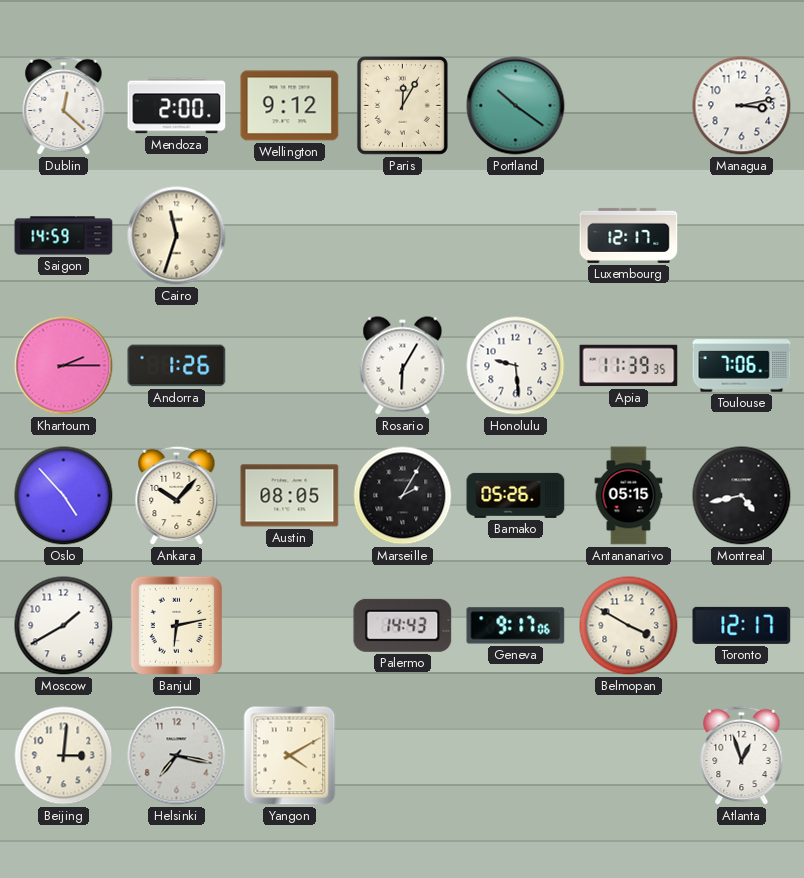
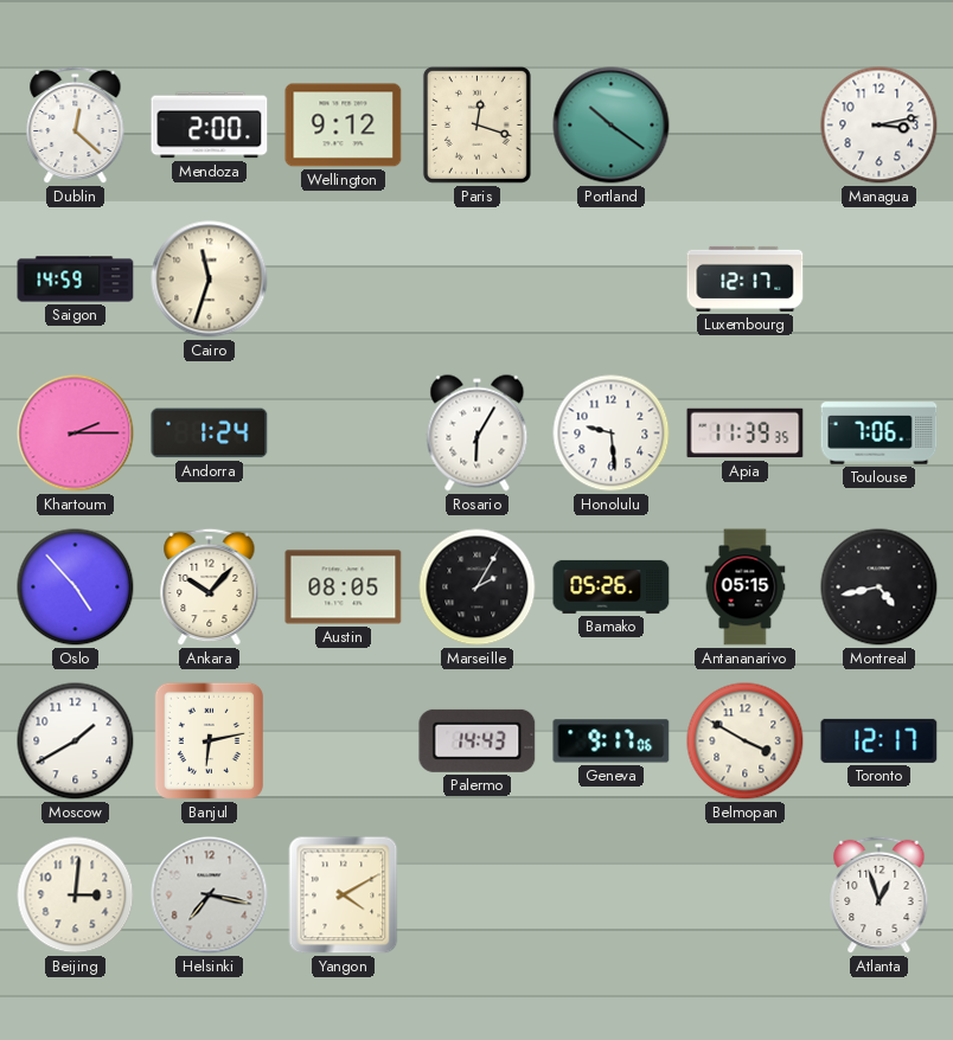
Paris: 12:05 -> 12:18
Andorra: 1:26 -> 1:24
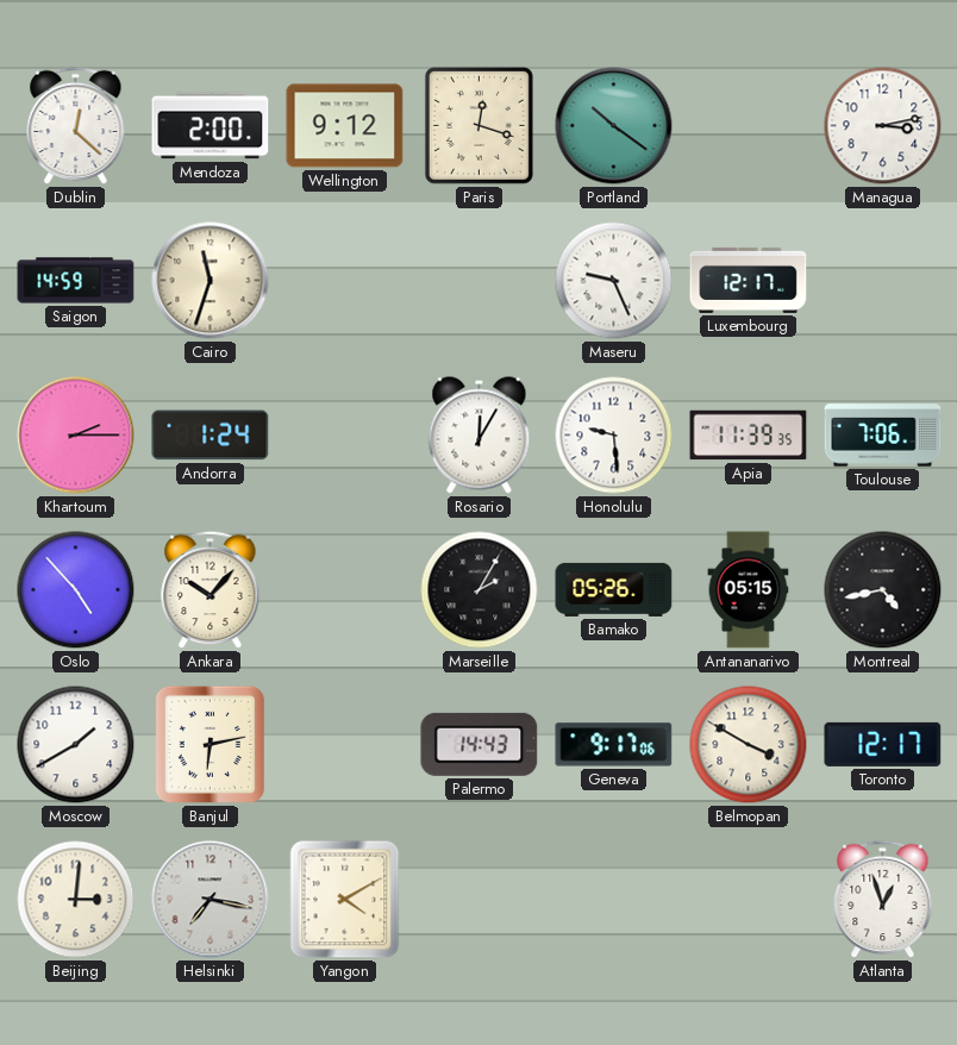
Maseru: none -> 9:26
Rosario: 6:05 -> 12:05
Austin: 08:05 -> none
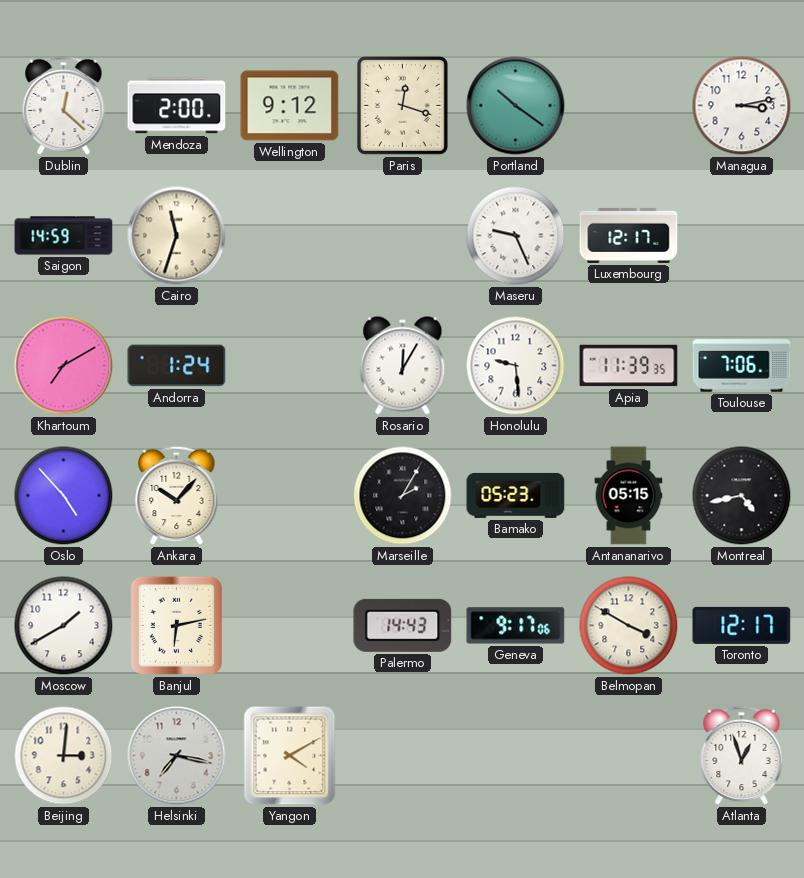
Khartoum: 2:15 -> 7:10
Bamako: 05:26 -> 05:23
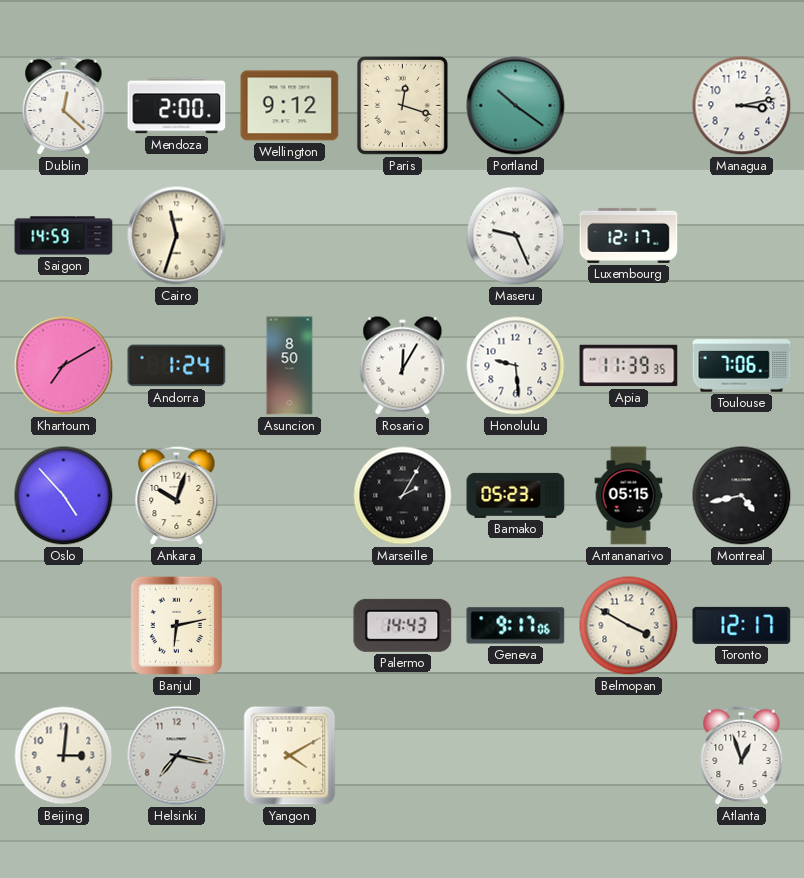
Asuncion: none -> 8:50
Ankara: 10:07 -> 10:03
Moscow: 1:40 -> none
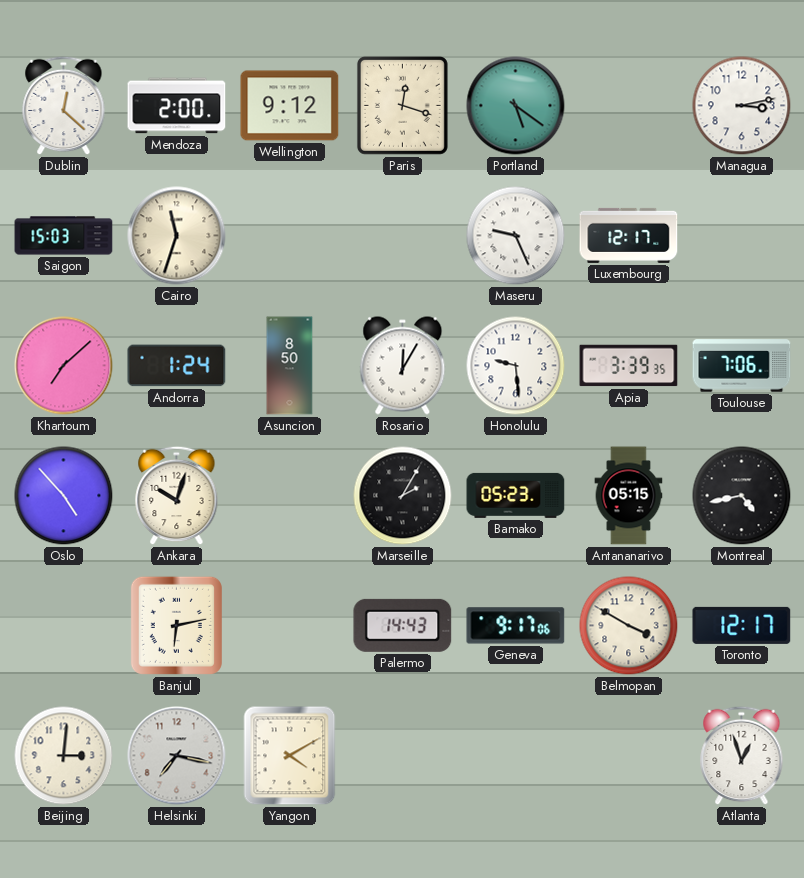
Portland: 10:21 -> 5:21
Saigon: 14:59 -> 15:03
Khartoum: 7:10 -> 7:08
Apia: 11:39 -> 3:39
